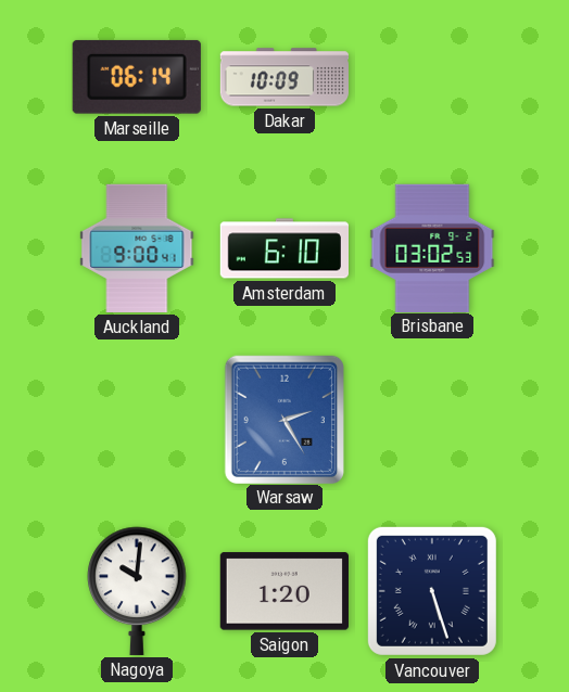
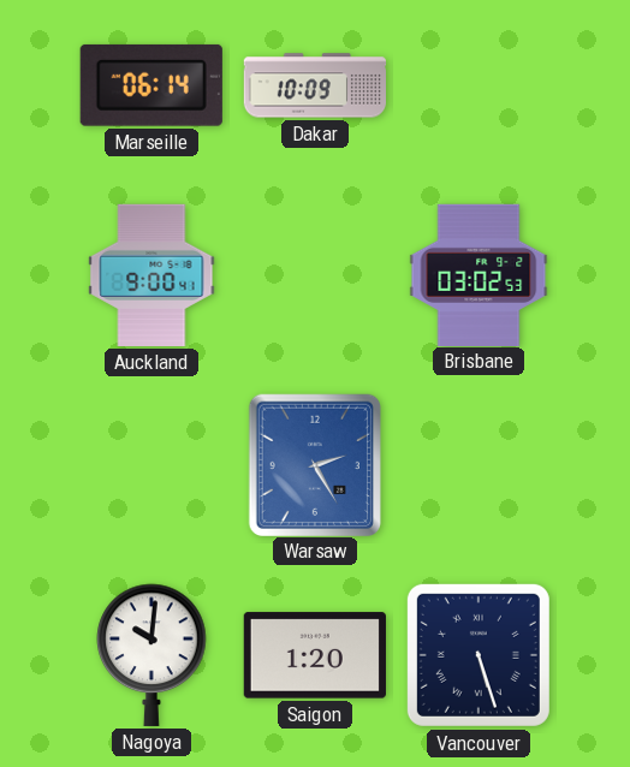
Amsterdam: 6:10 -> none
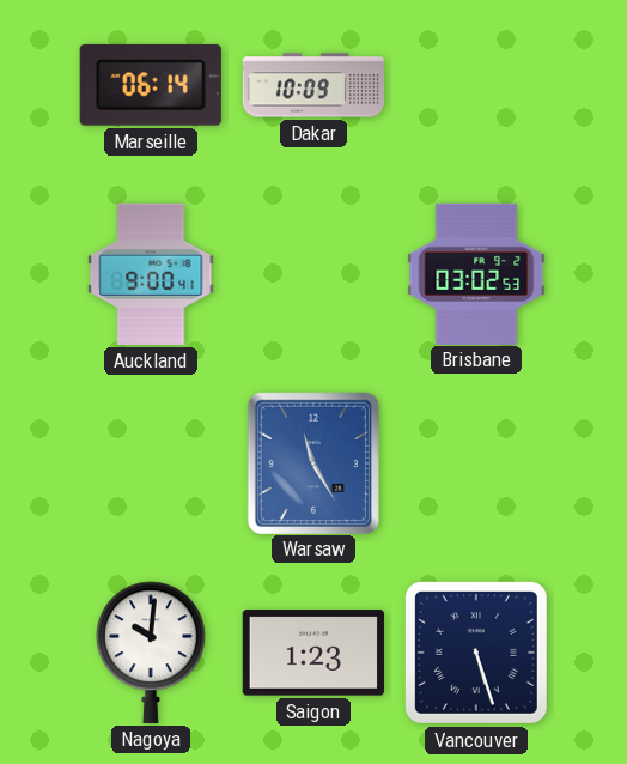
Warsaw: 2:25 -> 11:25
Saigon: 1:20 -> 1:23
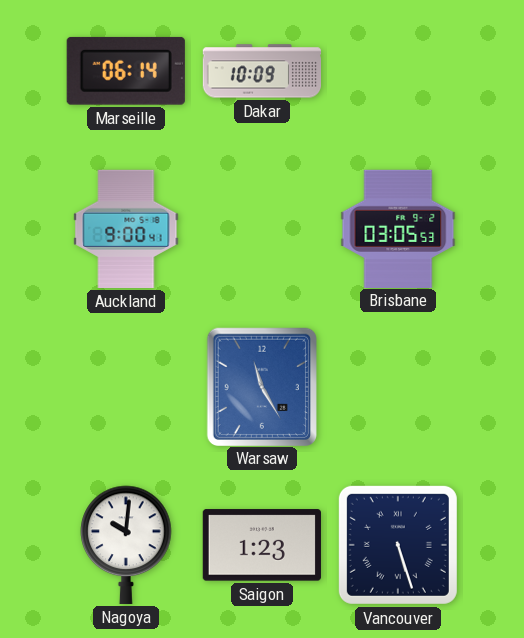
Brisbane: 03:02 -> 03:05
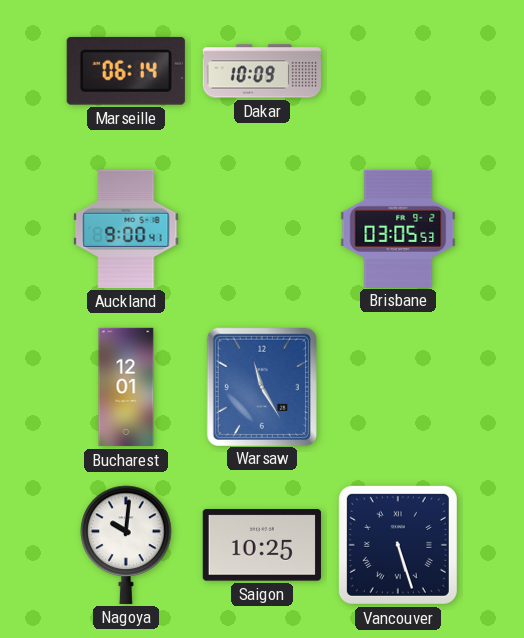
Bucharest: none -> 12:01
Saigon: 1:23 -> 10:25
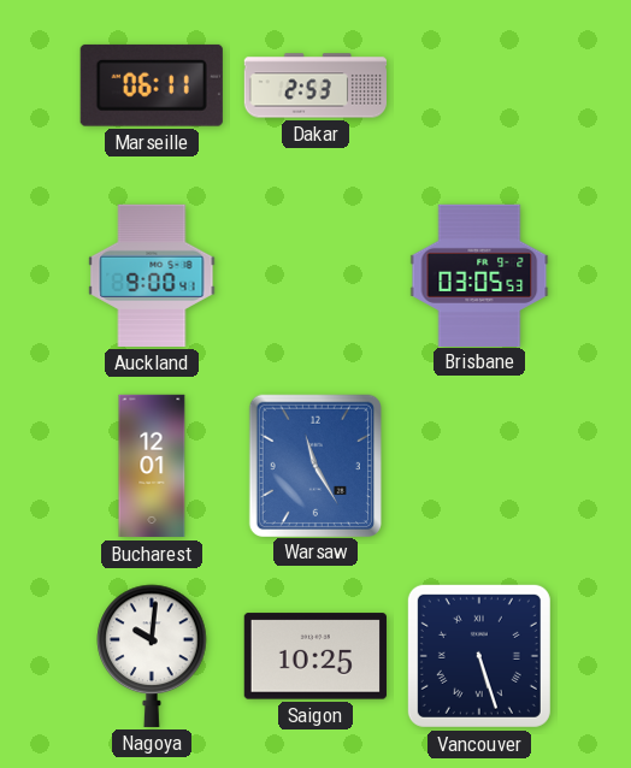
Marseille: 06:14 -> 06:11
Dakar: 10:09 -> 2:53
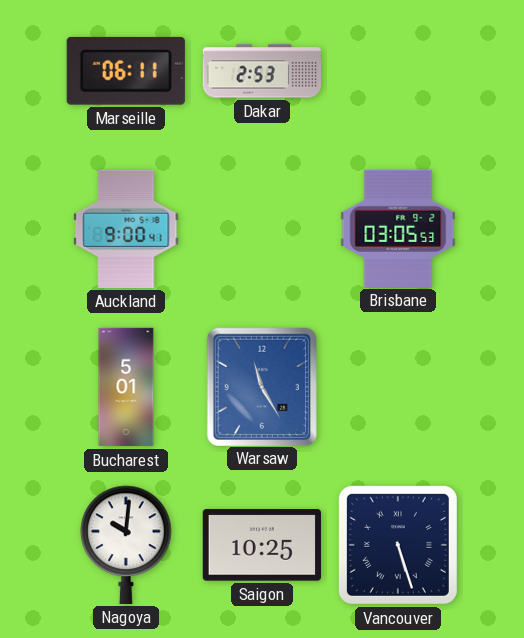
Bucharest: 12:01 -> 5:01
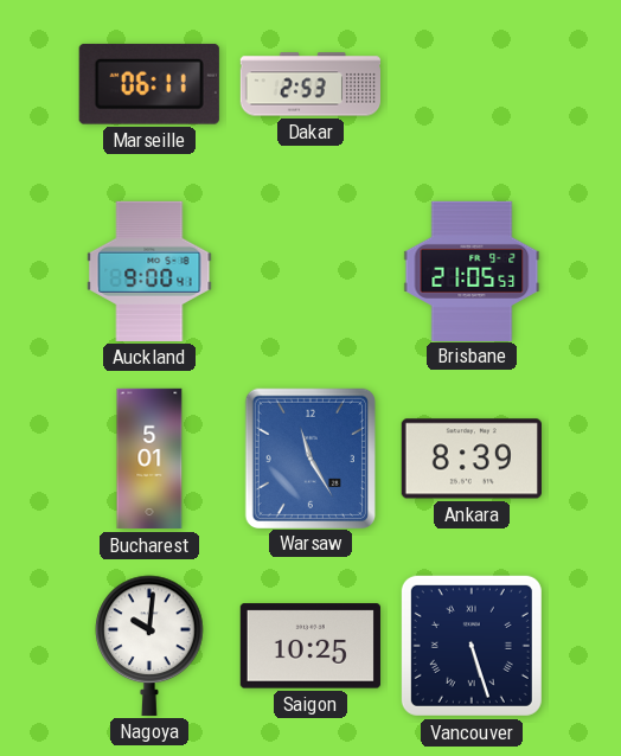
Brisbane: 03:05 -> 21:05
Ankara: none -> 8:39
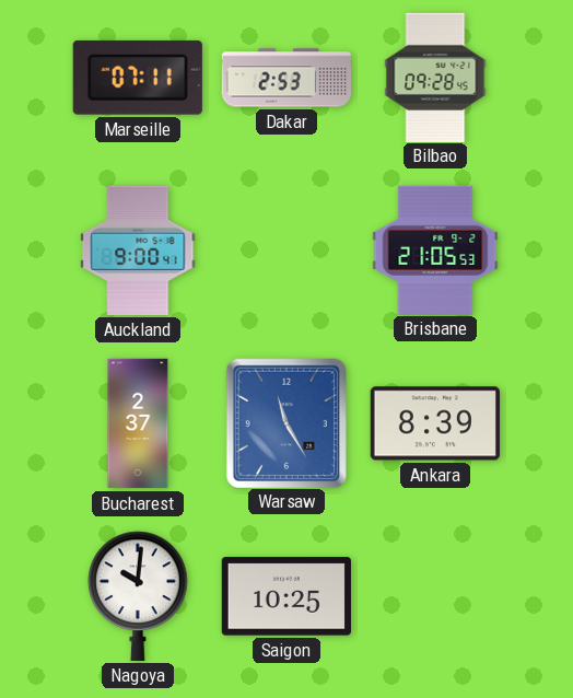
Marseille: 06:11 -> 07:11
Bilbao: none -> 09:28
Bucharest: 5:01 -> 2:37
Vancouver: 5:27 -> none
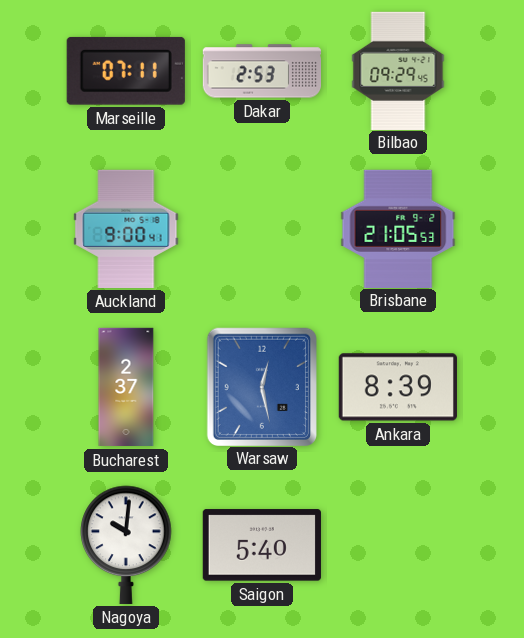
Bilbao: 09:28 -> 09:29
Warsaw: 11:25 -> 12:28
Saigon: 10:25 -> 5:40
